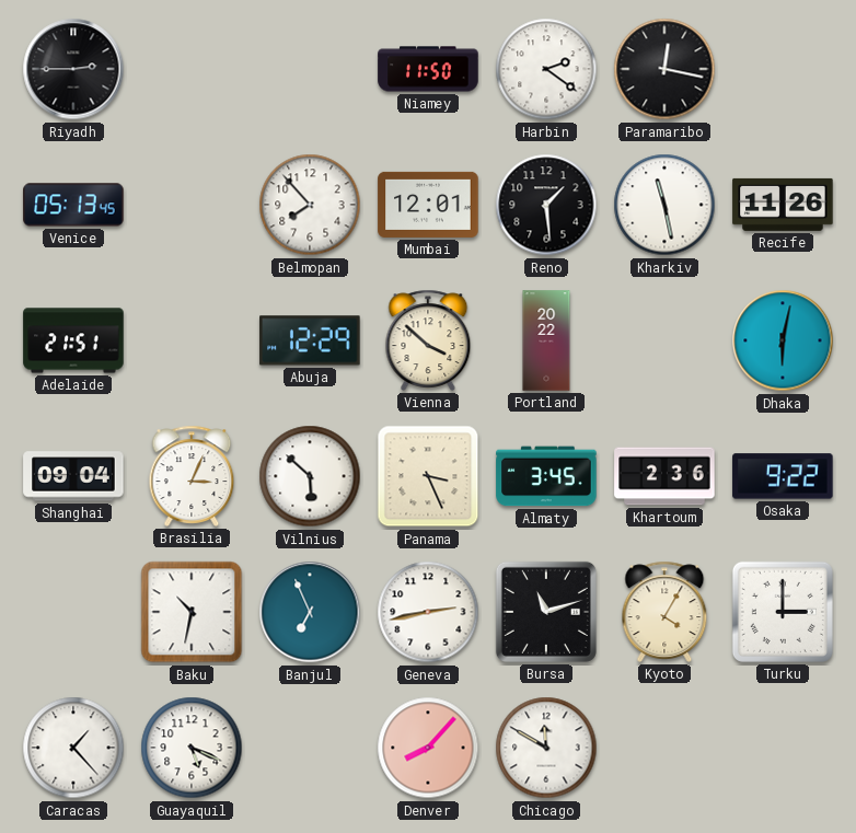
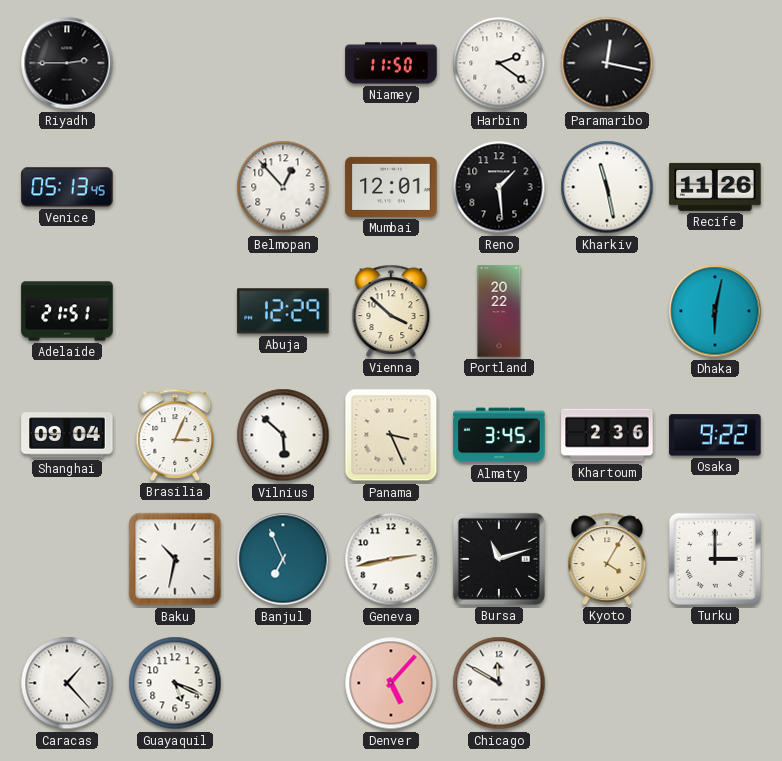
Belmopan: 7:53 -> 12:53
Denver: 8:07 -> 5:07
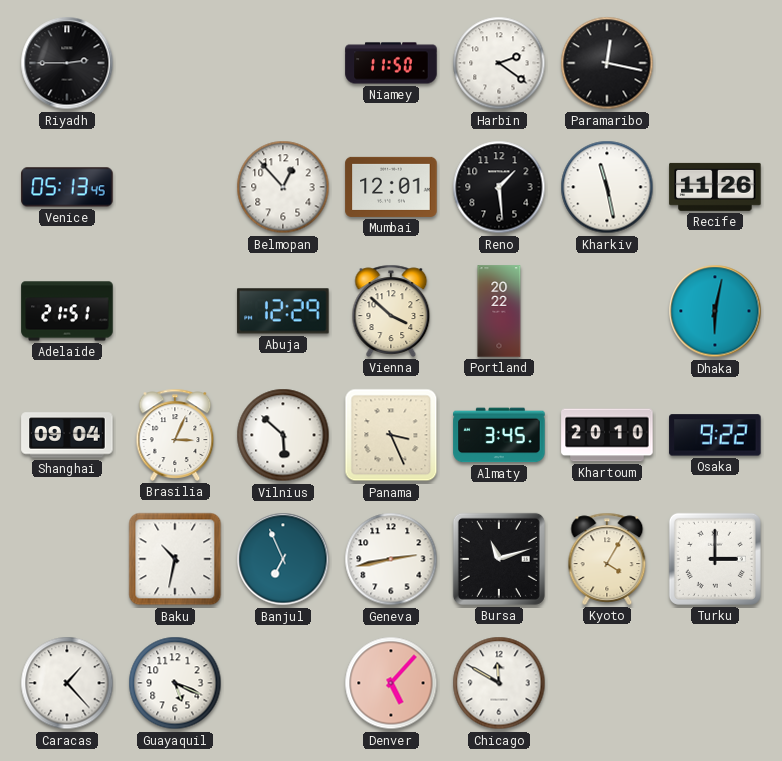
Khartoum: 2:36 -> 20:10
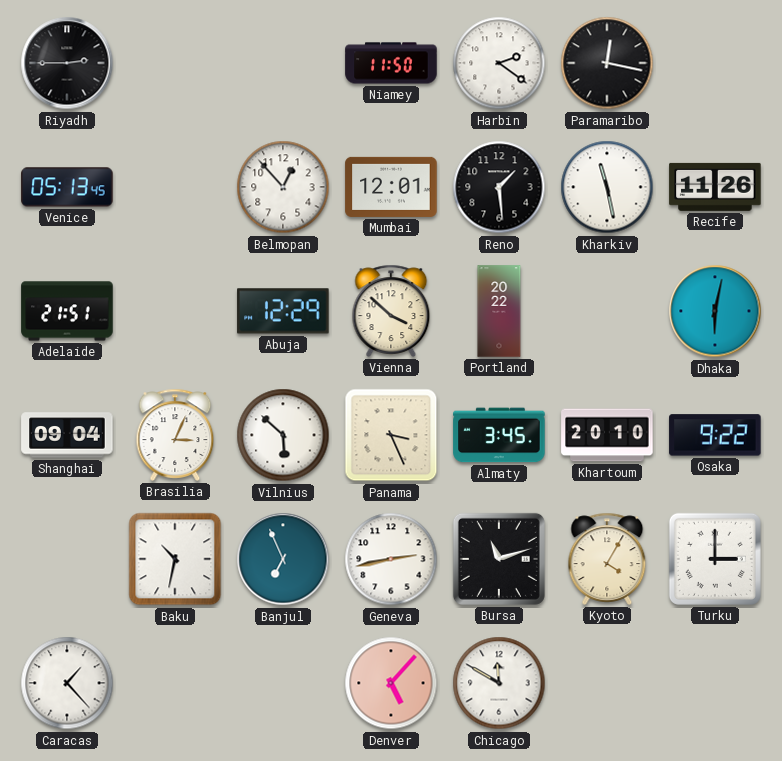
Guayaquil: 5:19 -> none
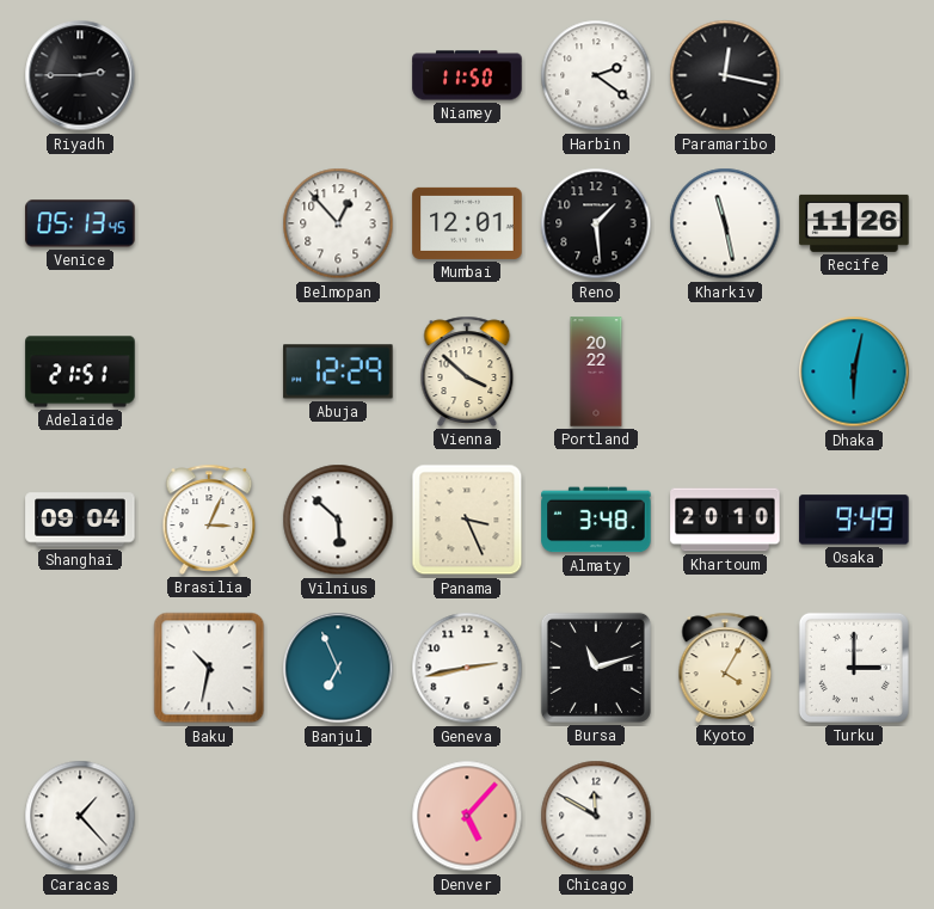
Almaty: 3:45 -> 3:48
Osaka: 9:22 -> 9:49
